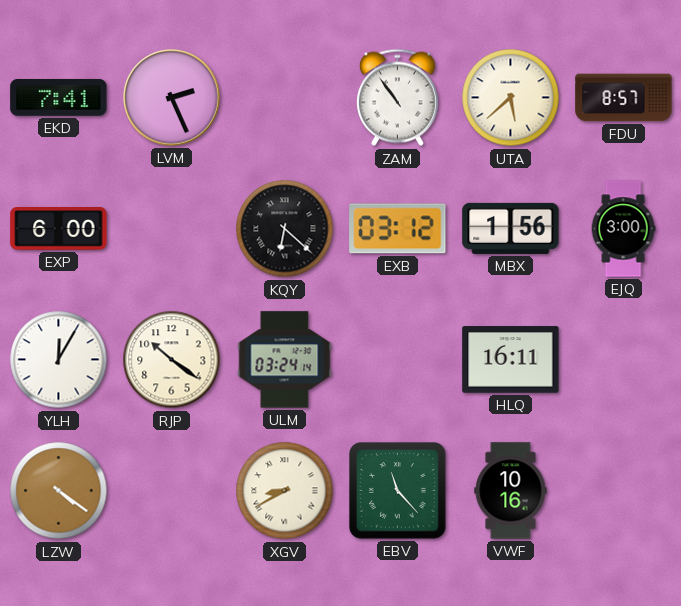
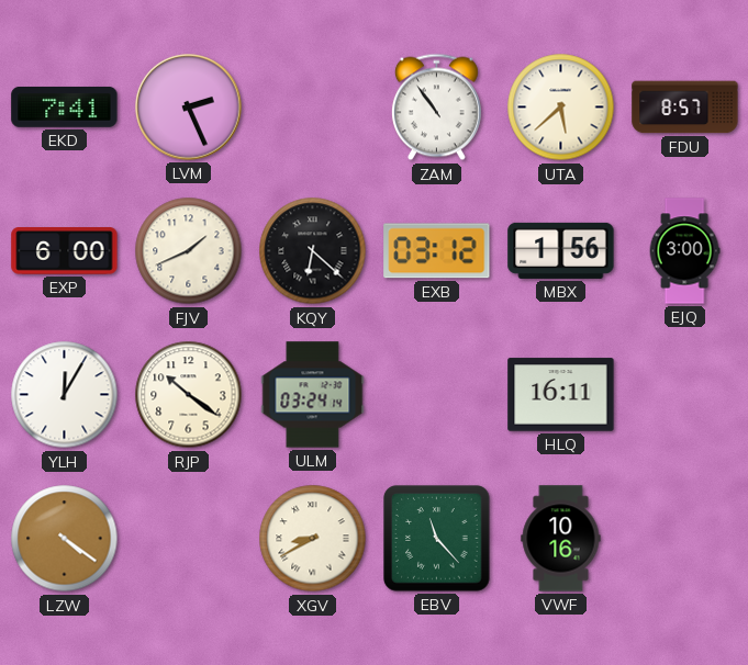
FJV: none -> 1:41
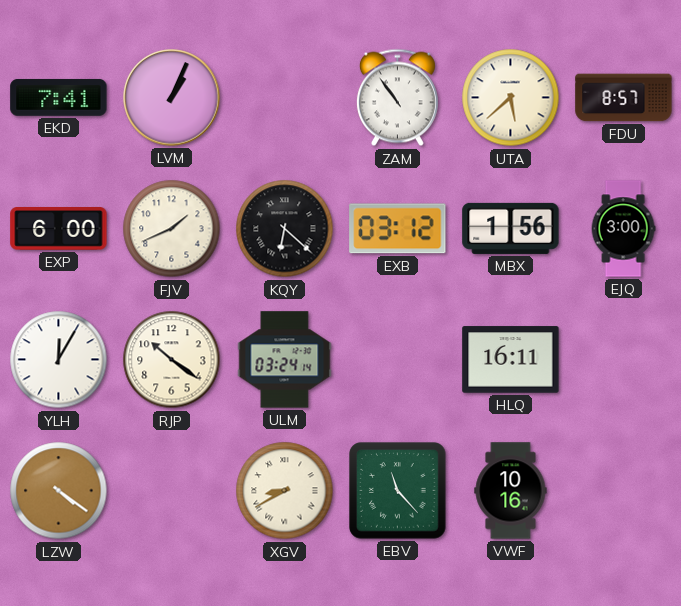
LVM: 2:26 -> 1:04
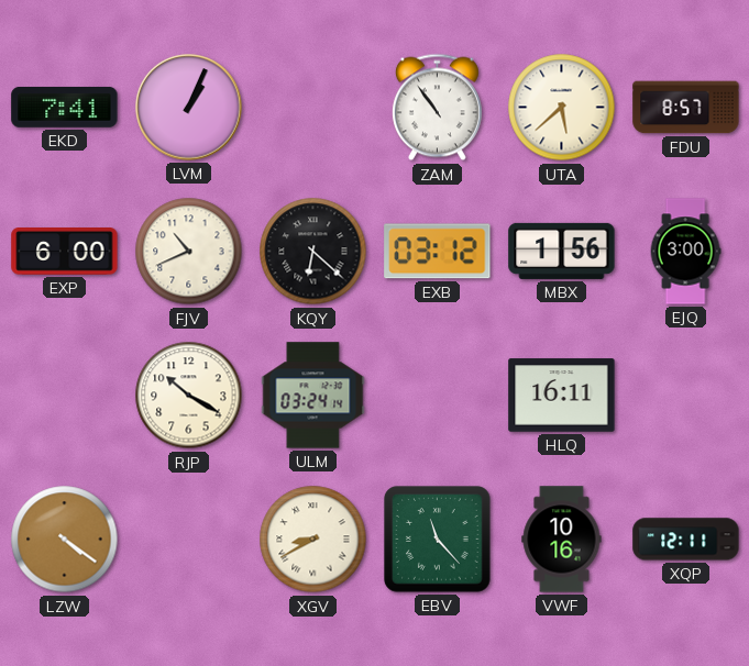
FJV: 1:41 -> 10:41
YLH: 12:05 -> none
RJP: 10:21 -> 10:20
XQP: none -> 12:11
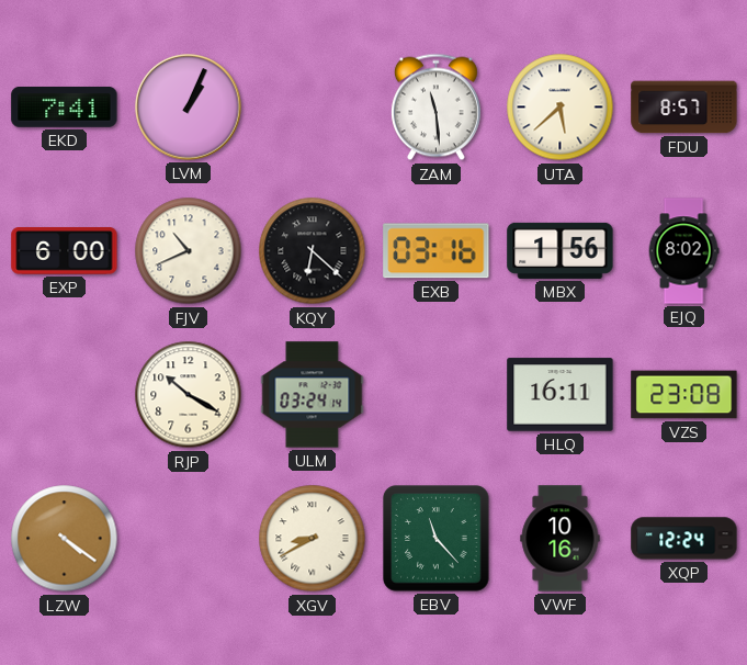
ZAM: 10:54 -> 11:29
EXB: 03:12 -> 03:16
EJQ: 3:00 -> 8:02
VZS: none -> 23:08
XQP: 12:11 -> 12:24
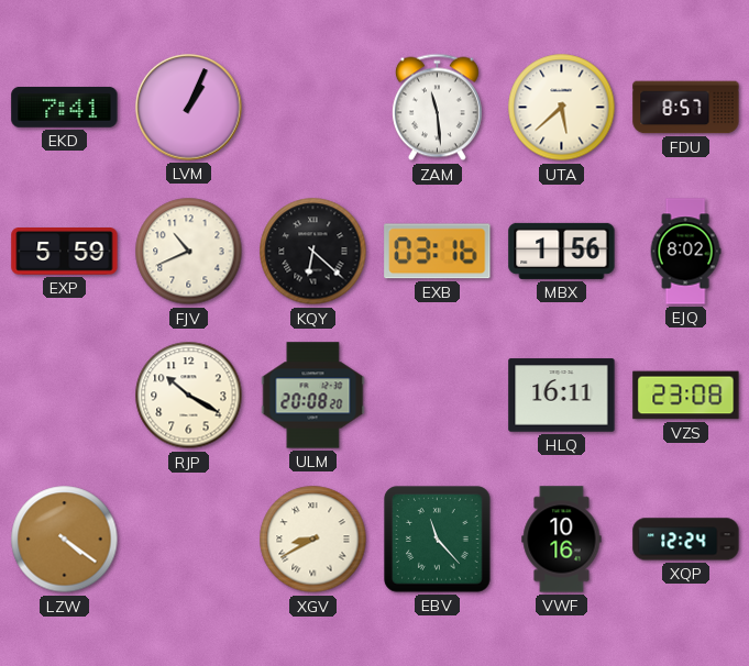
EXP: 6:00 -> 5:59
ULM: 03:24 -> 20:08
